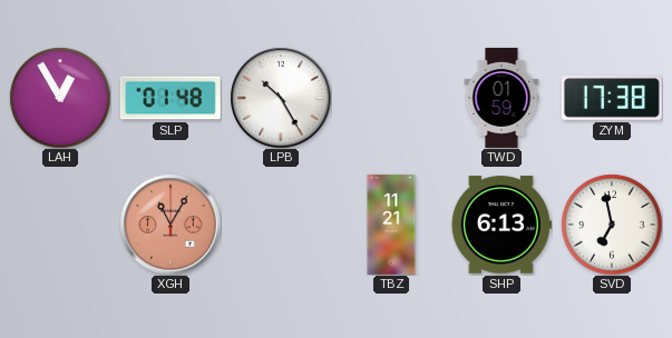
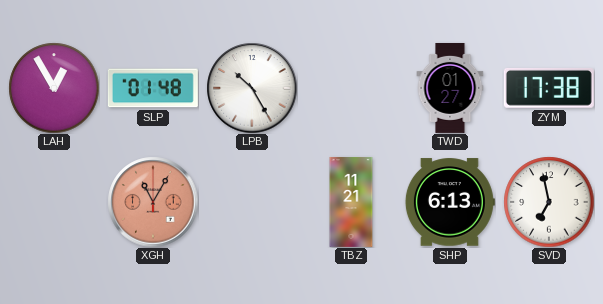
TWD: 01:59 -> 01:27
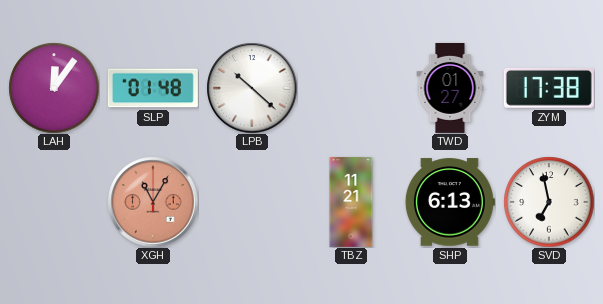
LAH: 12:55 -> 12:06
LPB: 10:25 -> 10:22
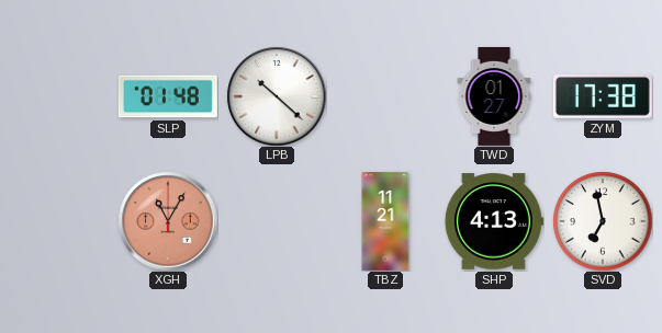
LAH: 12:06 -> none
SHP: 6:13 -> 4:13
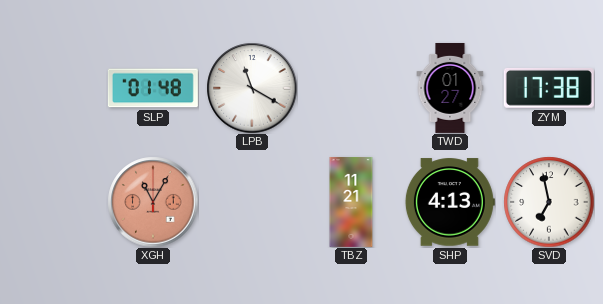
LPB: 10:22 -> 11:20
